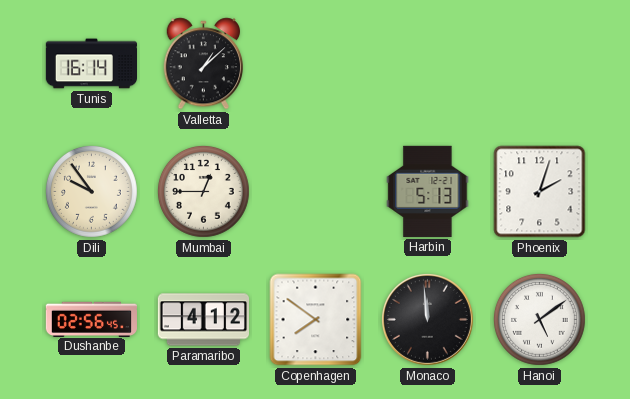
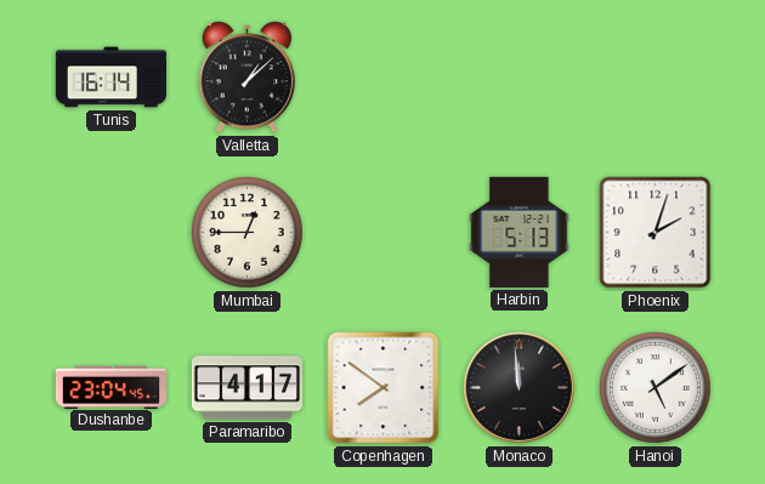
Dili: 9:54 -> none
Dushanbe: 02:56 -> 23:04
Paramaribo: 4:12 -> 4:17
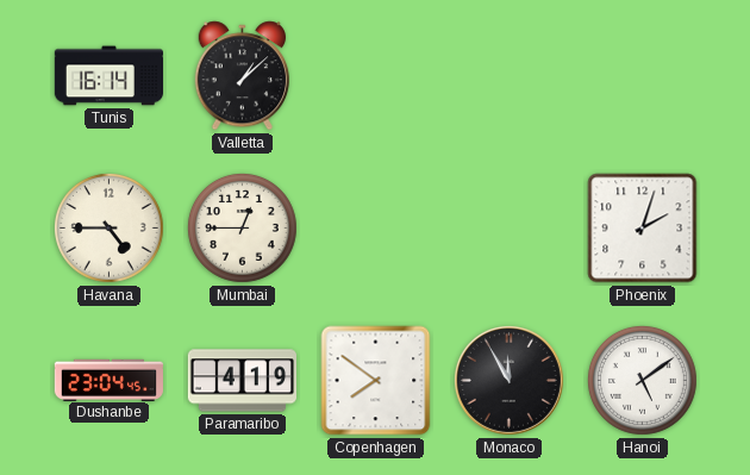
Havana: none -> 4:45
Harbin: 5:13 -> none
Paramaribo: 4:17 -> 4:19
Monaco: 11:59 -> 11:55
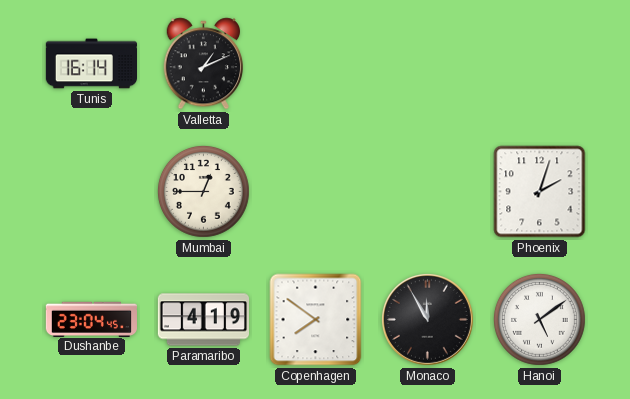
Valletta: 1:08 -> 1:11
Havana: 4:45 -> none
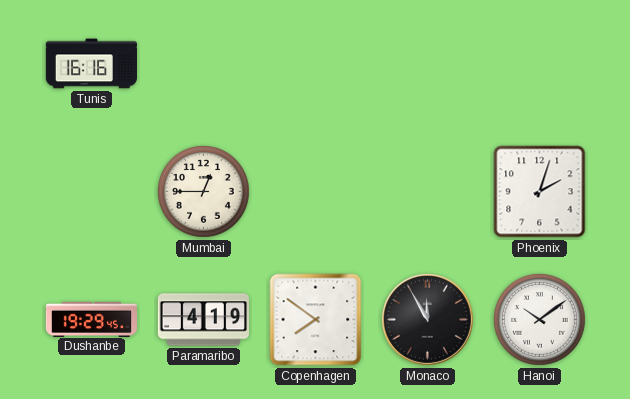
Tunis: 16:14 -> 16:16
Valletta: 1:11 -> none
Dushanbe: 23:04 -> 19:29
Hanoi: 5:09 -> 10:09
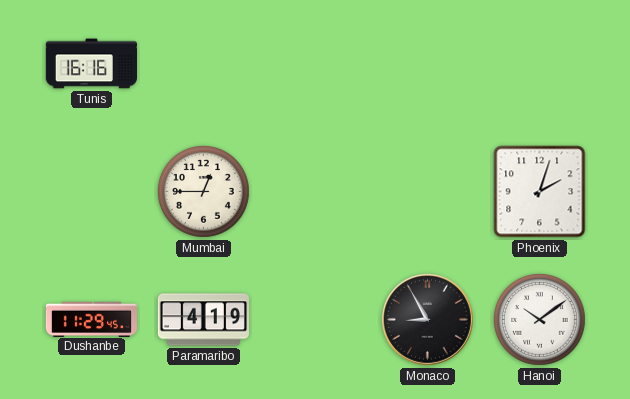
Dushanbe: 19:29 -> 11:29
Copenhagen: 7:51 -> none
Monaco: 11:55 -> 8:55
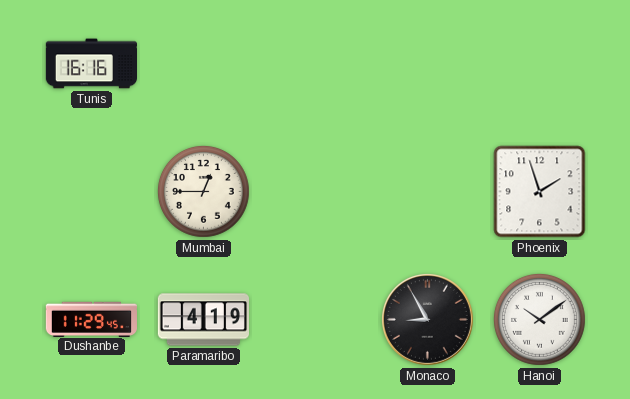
Phoenix: 2:03 -> 1:57
